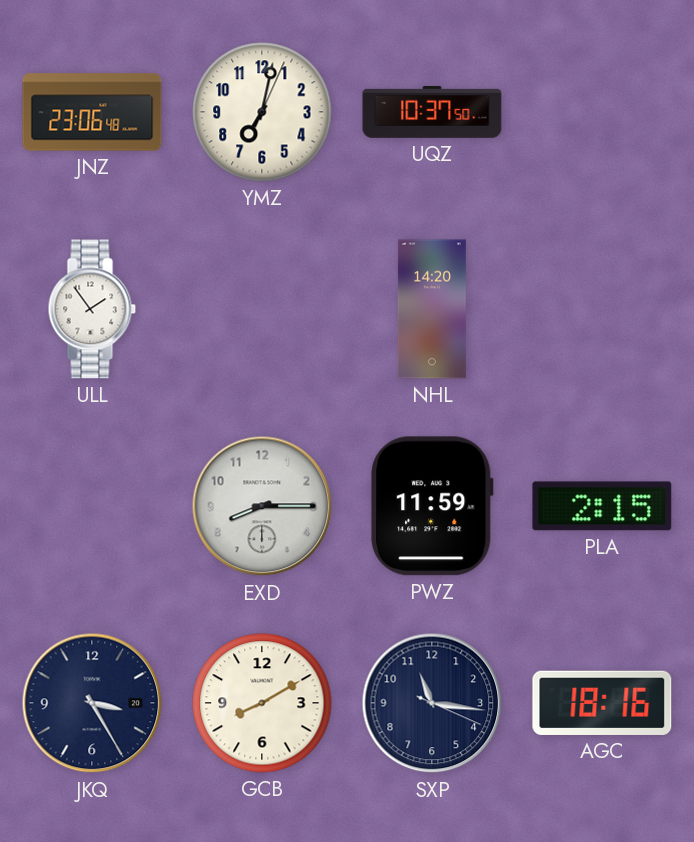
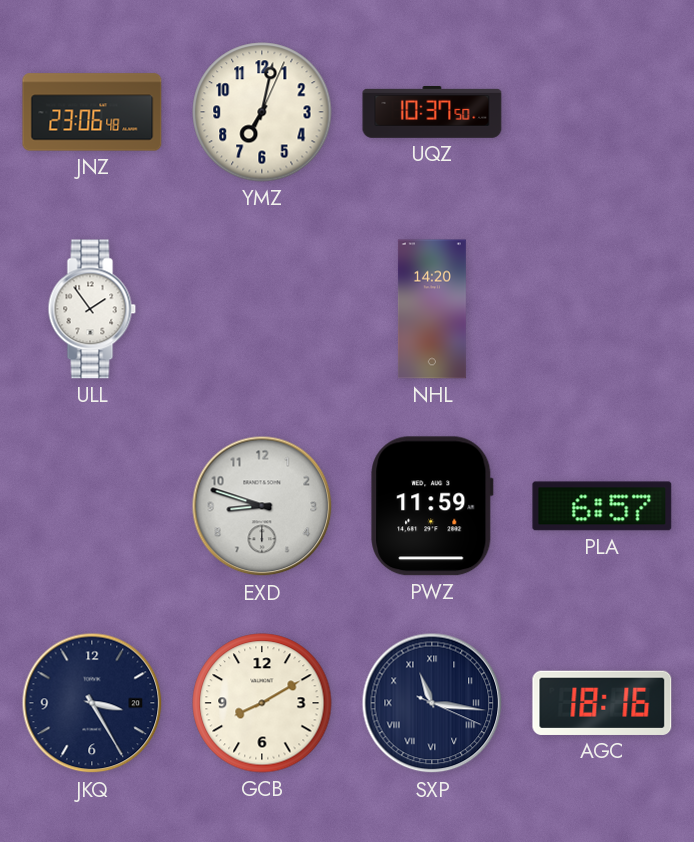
EXD: 8:15 -> 8:48
PLA: 2:15 -> 6:57
SXP numerals: Arabic -> Roman
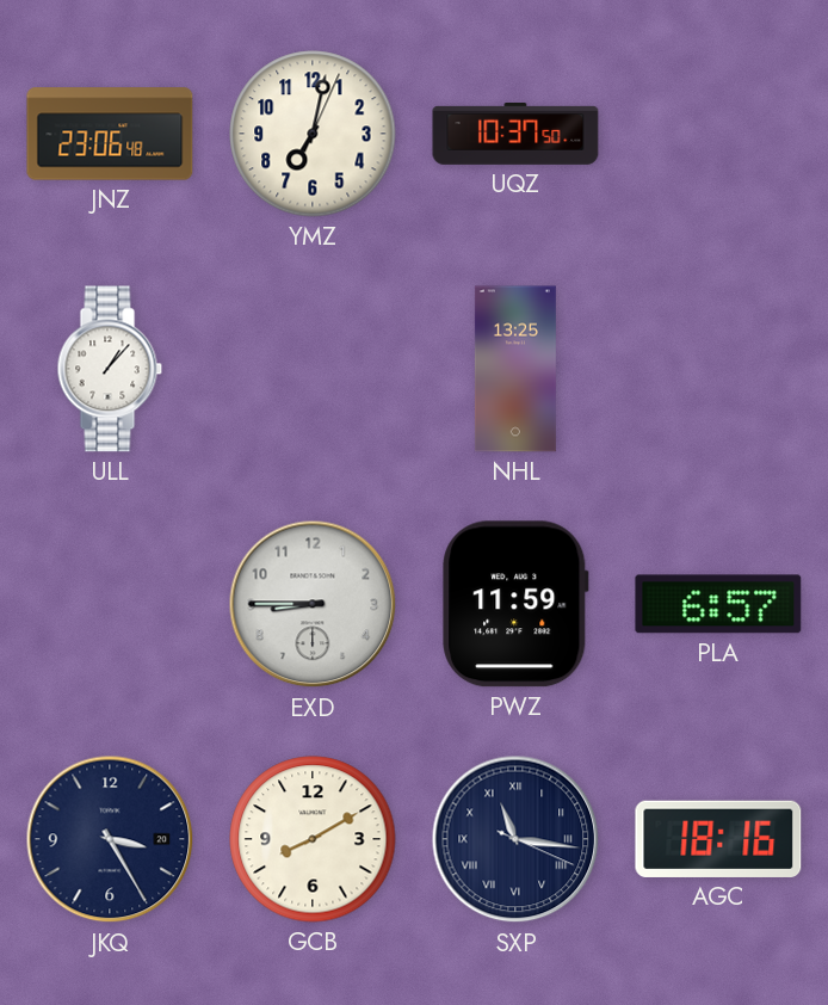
ULL: 1:54 -> 1:07
NHL: 14:20 -> 13:25
EXD: 8:48 -> 8:45
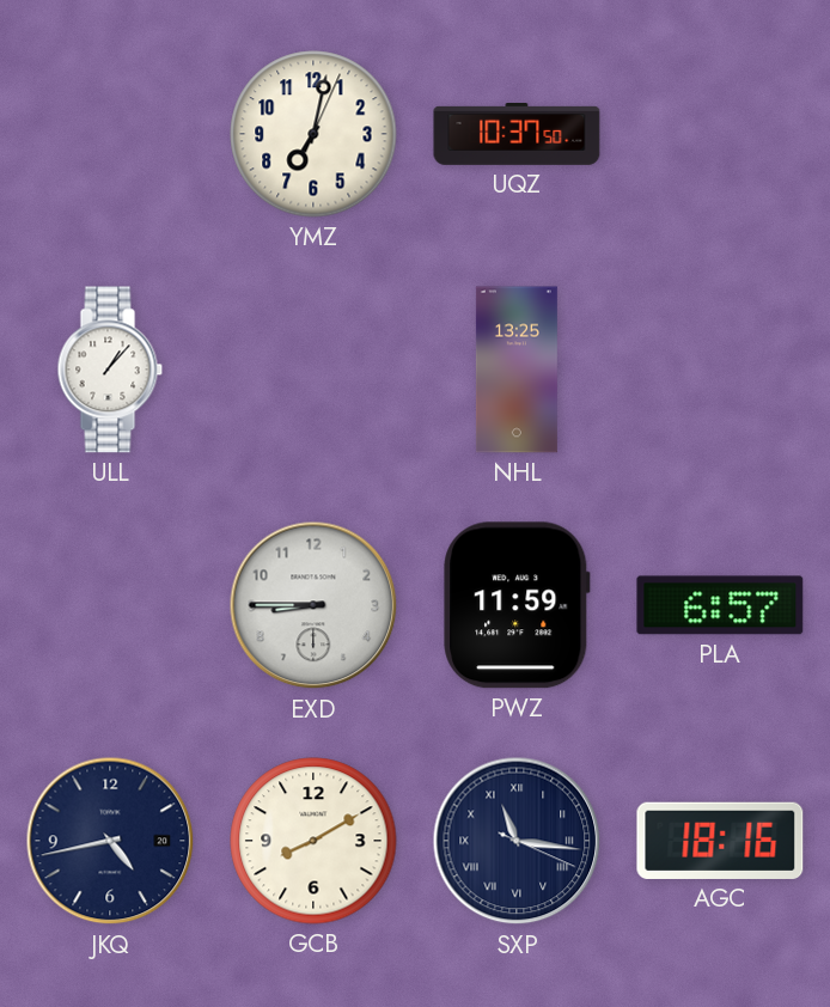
JNZ: 23:06 -> none
JKQ: 3:25 -> 4:43
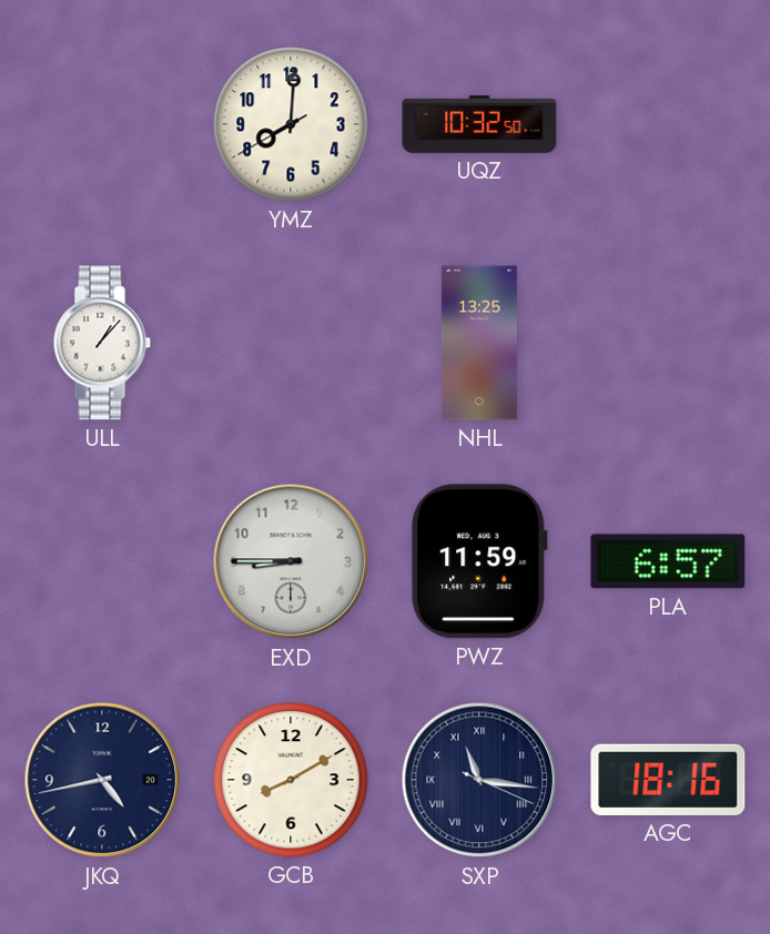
YMZ: 7:02 -> 8:00
UQZ: 10:37 -> 10:32
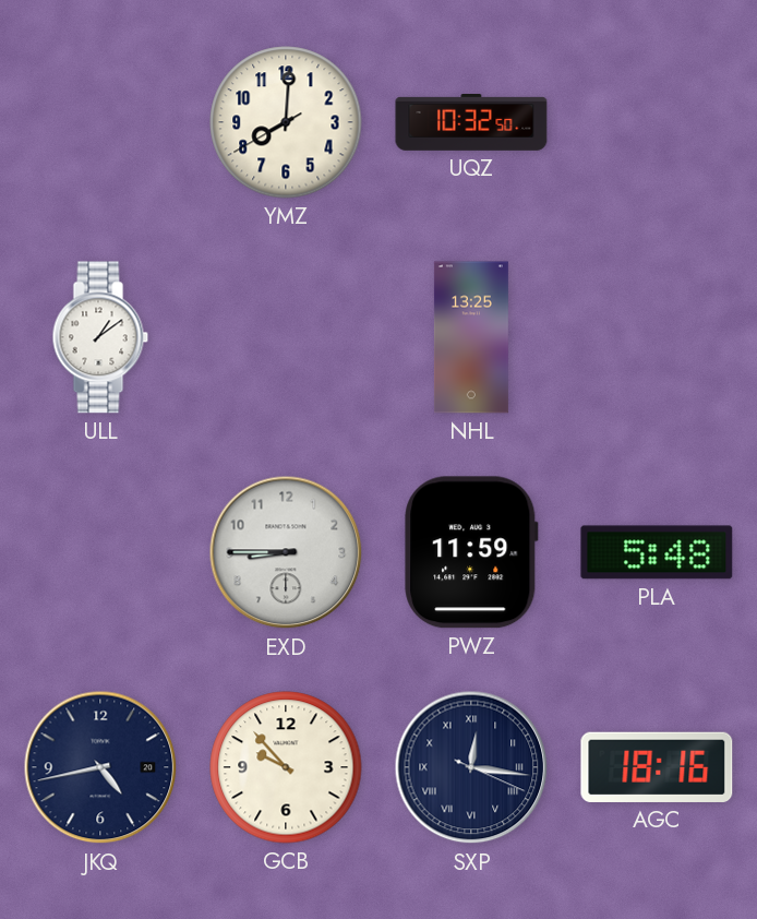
ULL: 1:07 -> 1:09
PLA: 6:57 -> 5:48
GCB: 8:10 -> 9:53
SXP: 11:16 -> 12:16
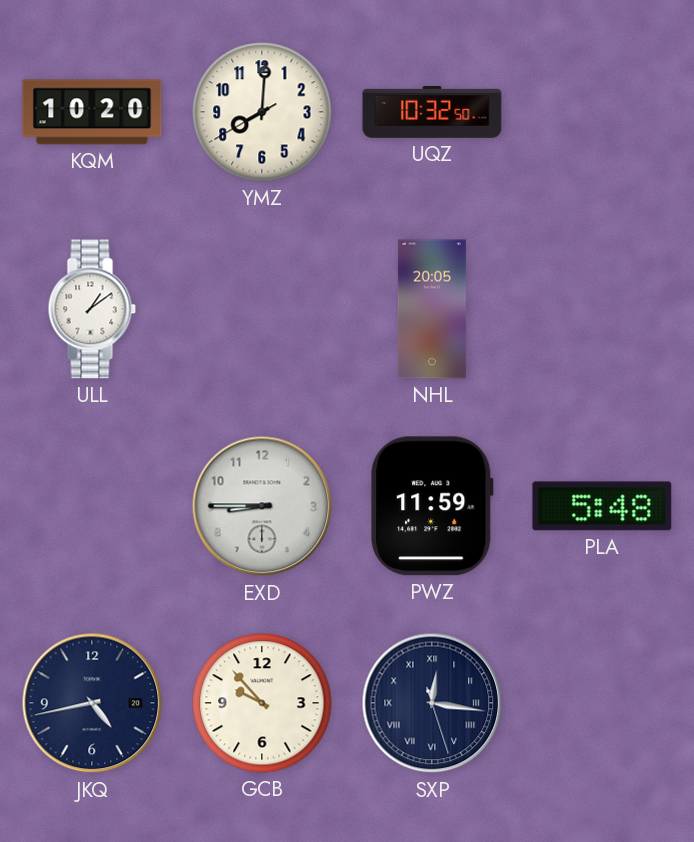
KQM: none -> 10:20
NHL: 13:25 -> 20:05
SXP: 12:16:19 -> 12:16:27
AGC: 18:16 -> none
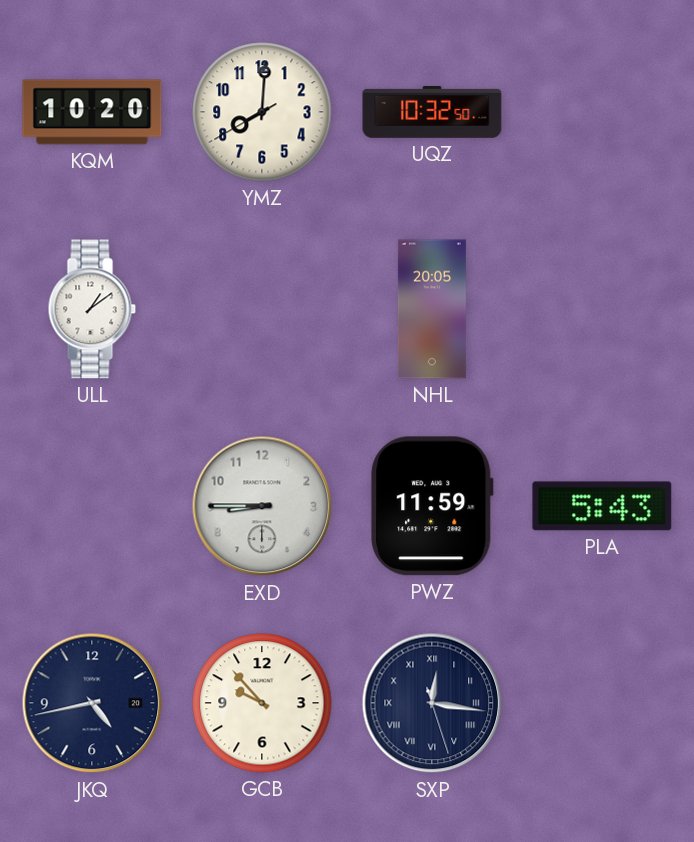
PLA: 5:48 -> 5:43
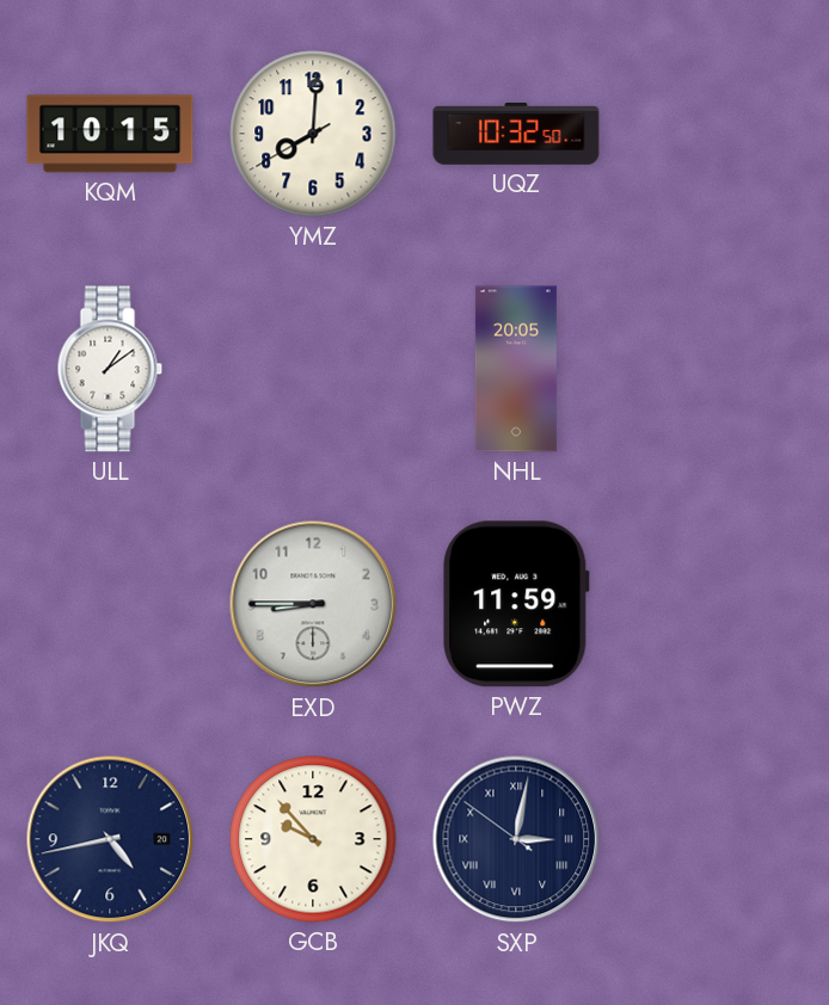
KQM: 10:20 -> 10:15
PLA: 5:43 -> none
SXP: 12:16 -> 3:01
